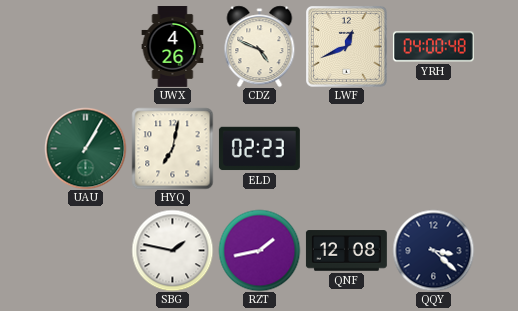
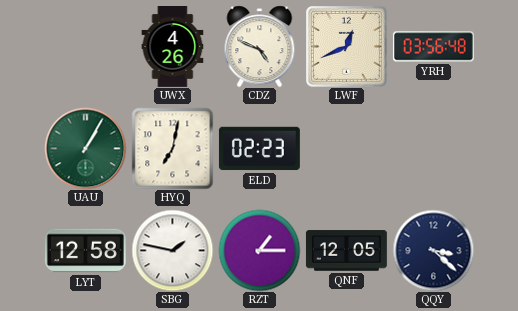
YRH: 04:00 -> 03:56
LYT: none -> 12:58
RZT: 1:43 -> 1:15
QNF: 12:08 -> 12:05
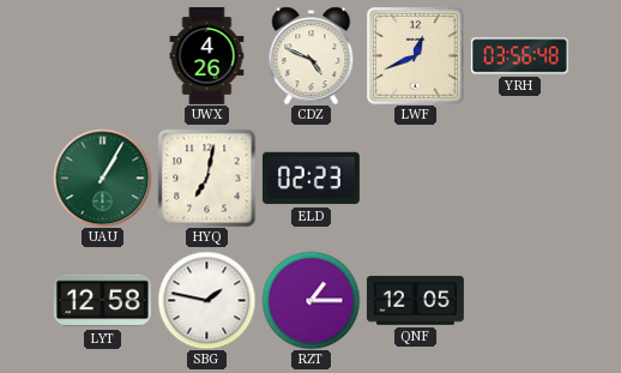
QQY: 3:22 -> none
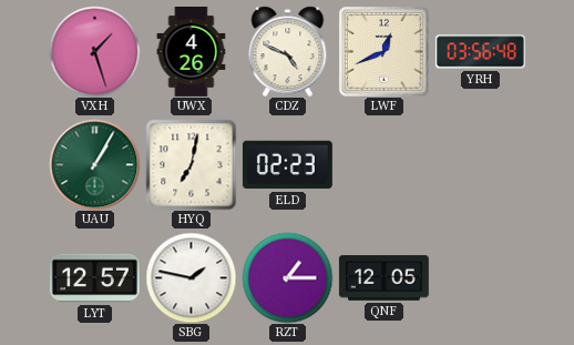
VXH: none -> 1:27
LYT: 12:58 -> 12:57
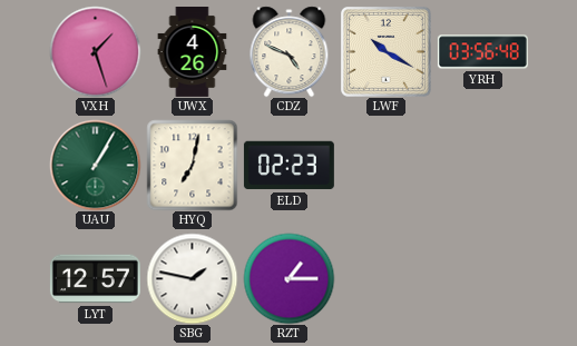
LWF: 12:41 -> 10:20
QNF: 12:05 -> none
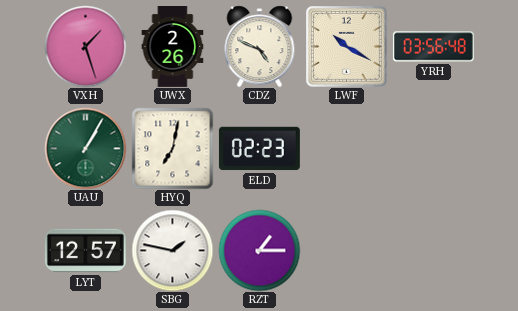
UWX: 4:26 -> 2:26
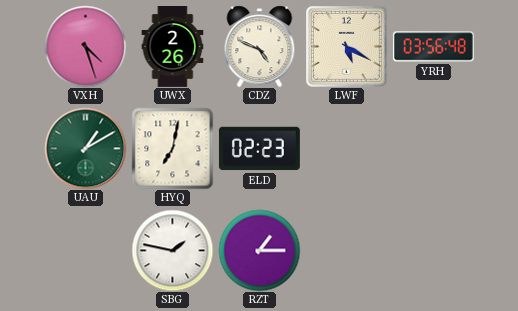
VXH: 1:27 -> 4:27
LWF: 10:20 -> 5:20
UAU: 1:05 -> 1:10
LYT: 12:57 -> none
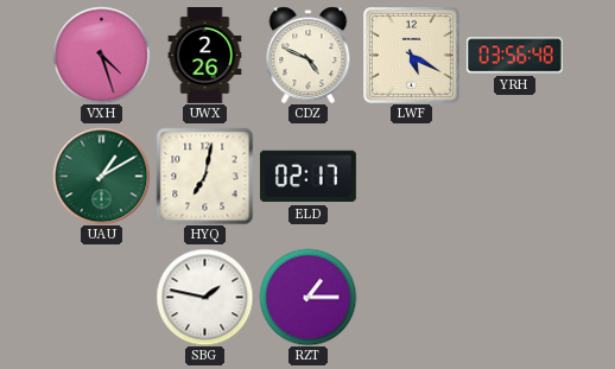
ELD: 02:23 -> 02:17
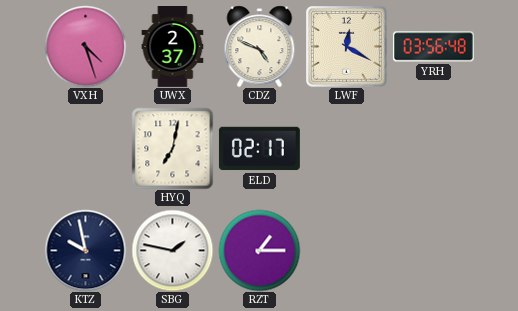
UWX: 2:26 -> 2:37
LWF: 5:20 -> 12:20
UAU: 1:10 -> none
KTZ: none -> 9:58
